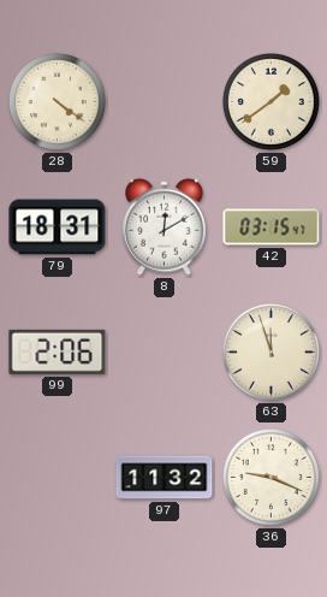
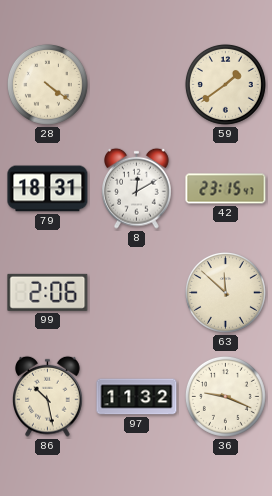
42: 03:15 -> 23:15
63: 11:57 -> 11:52
86: none -> 10:28
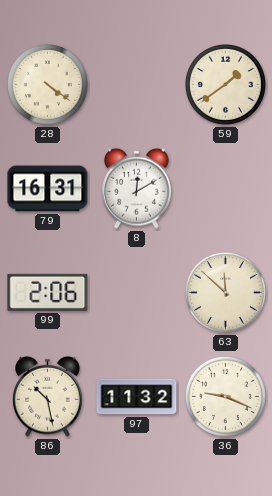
79: 18:31 -> 16:31
42: 23:15 -> none
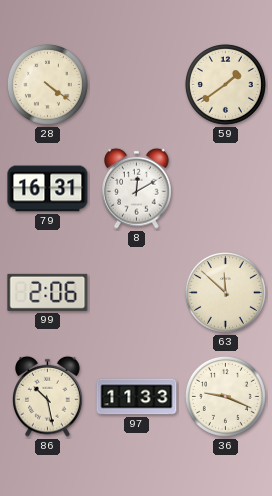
97: 11:32 -> 11:33
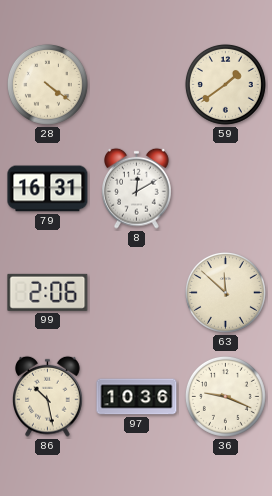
97: 11:33 -> 10:36
